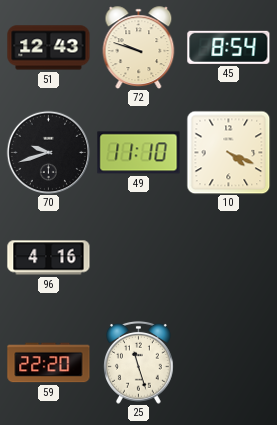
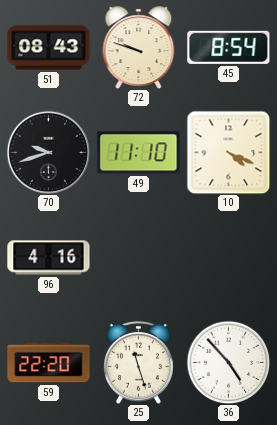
51: 12:43 -> 08:43
36: none -> 4:53
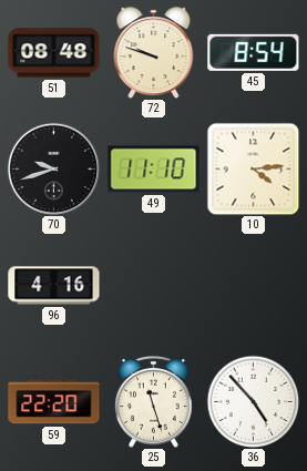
51: 08:43 -> 08:48
10: 4:19 -> 4:14
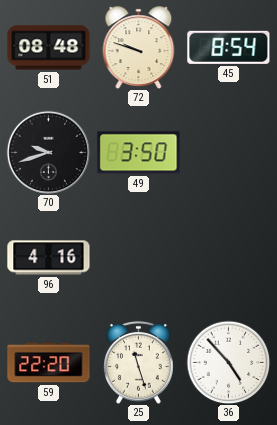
49: 11:10 -> 3:50
10: 4:14 -> none
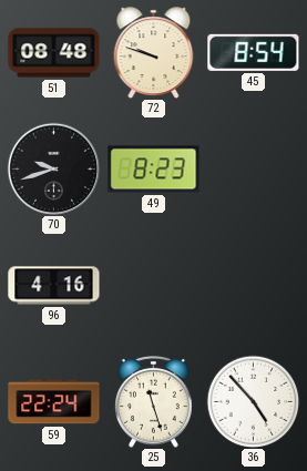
49: 3:50 -> 8:23
59: 22:20 -> 22:24
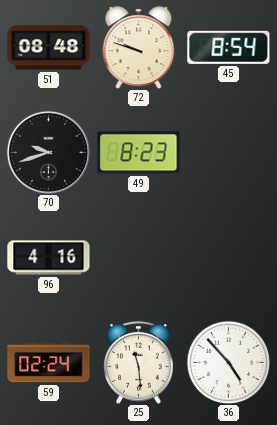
59: 22:24 -> 02:24
25: 11:27 -> 11:29
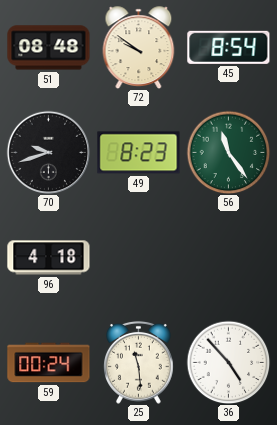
72: 9:48 -> 9:51
56: none -> 11:24
96: 4:16 -> 4:18
59: 02:24 -> 00:24
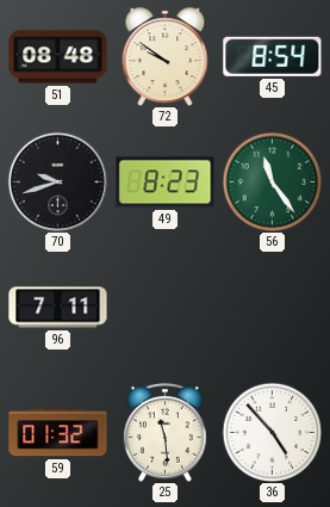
96: 4:18 -> 7:11
59: 00:24 -> 01:32
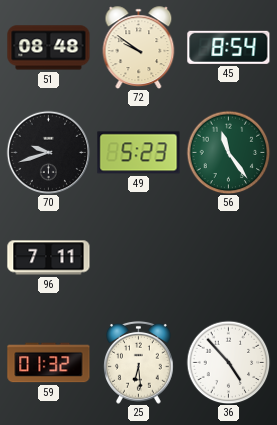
49: 8:23 -> 5:23
25: 11:29 -> 6:29
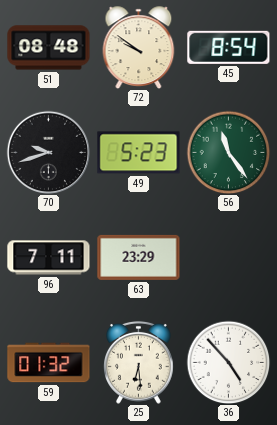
63: none -> 23:29
